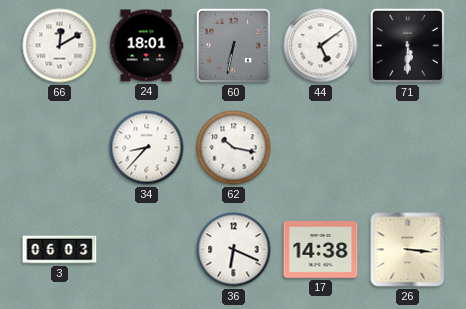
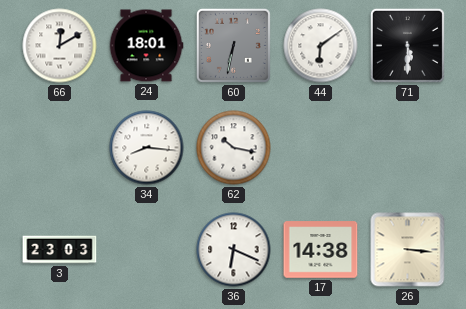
44: 5:09 -> 6:09
34: 8:37 -> 8:16
3: 06:03 -> 23:03
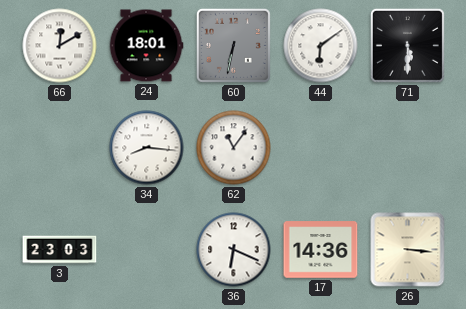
62: 10:17 -> 11:06
17: 14:38 -> 14:36
